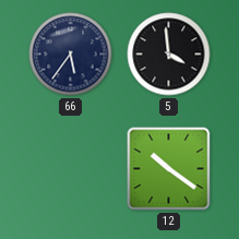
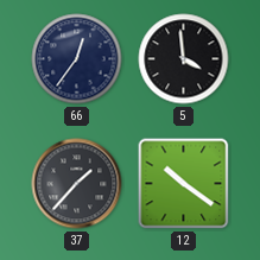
66: 5:36 -> 12:36
37: none -> 1:37
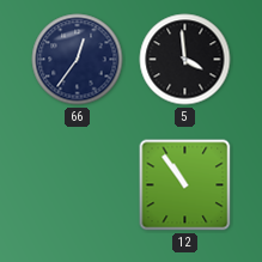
37: 1:37 -> none
12: 10:21 -> 10:54
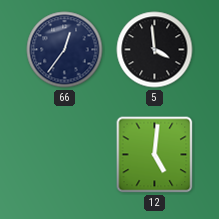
12: 10:54 -> 5:01
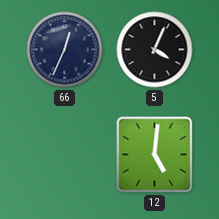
66: 12:36 -> 12:34
5: 3:59 -> 4:04
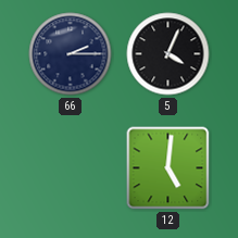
66: 12:34 -> 2:15
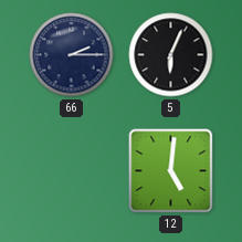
5: 4:04 -> 6:04
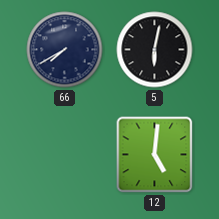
66: 2:15 -> 7:40
5: 6:04 -> 6:02
